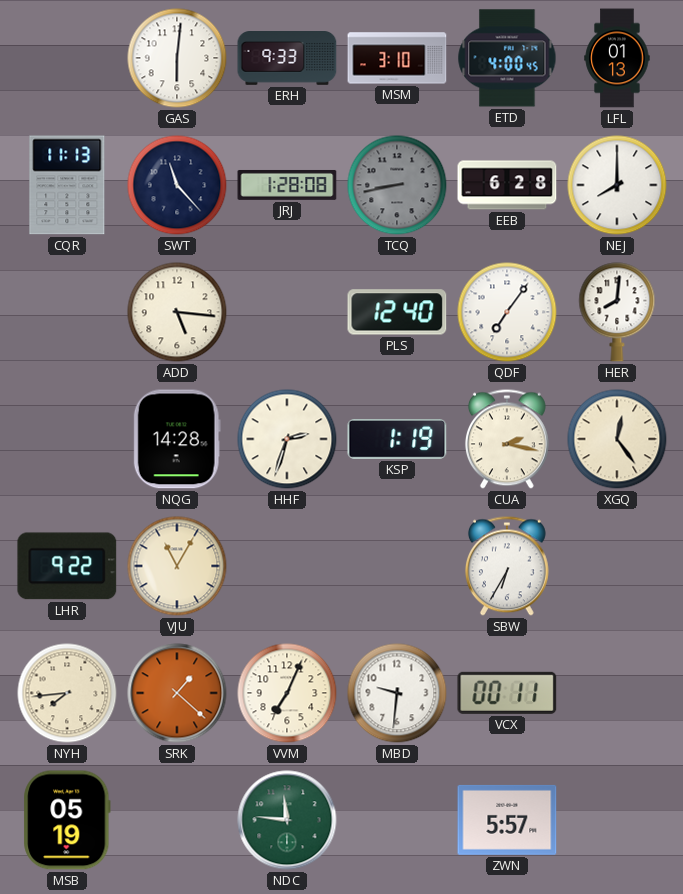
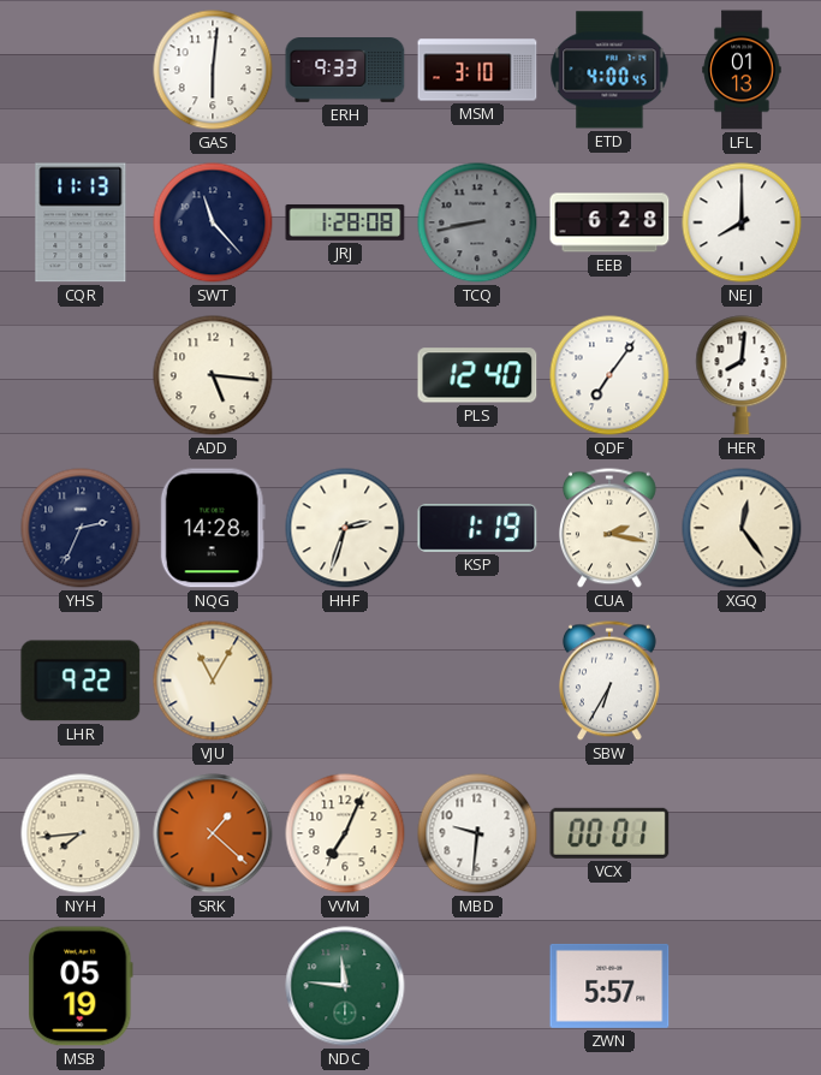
YHS: none -> 2:34
VCX: 00:11 -> 00:01
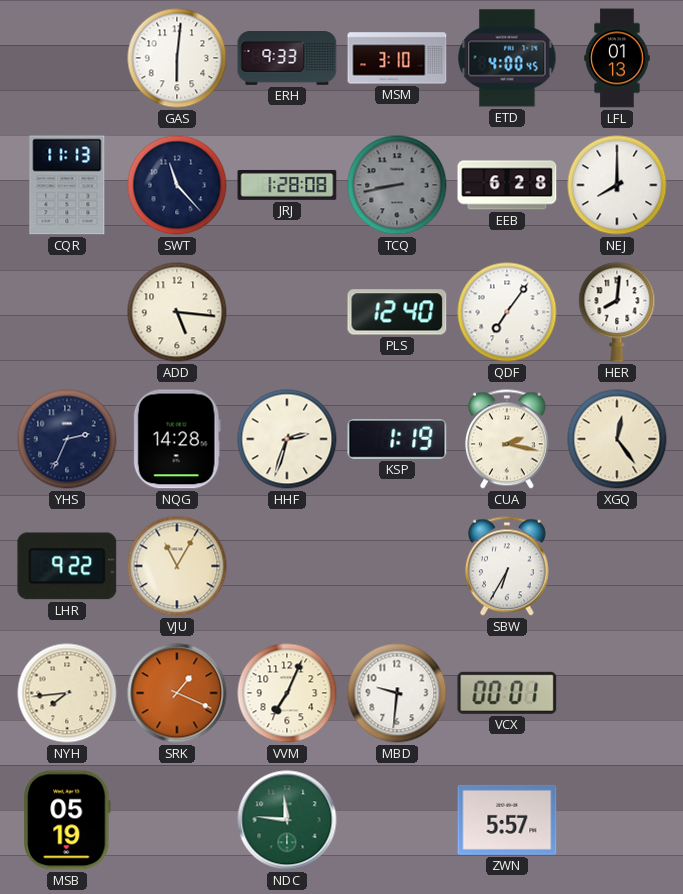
SRK: 1:22 -> 1:19
